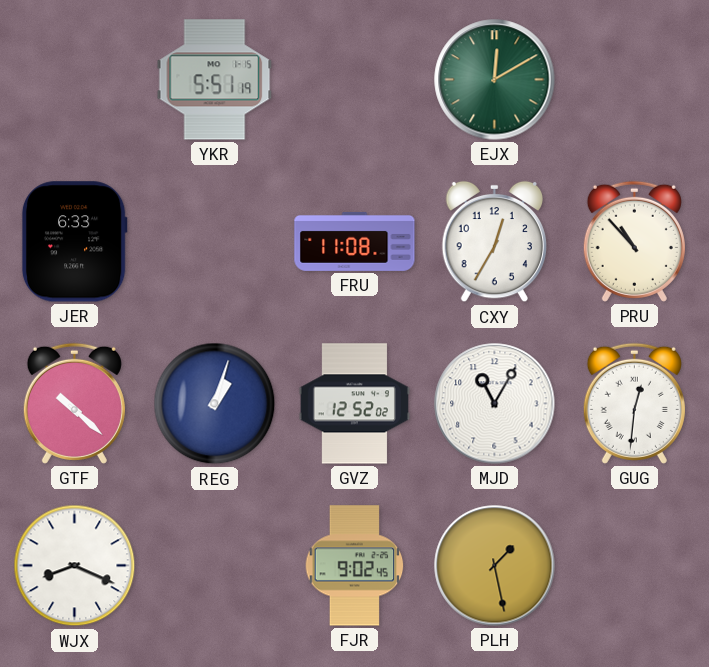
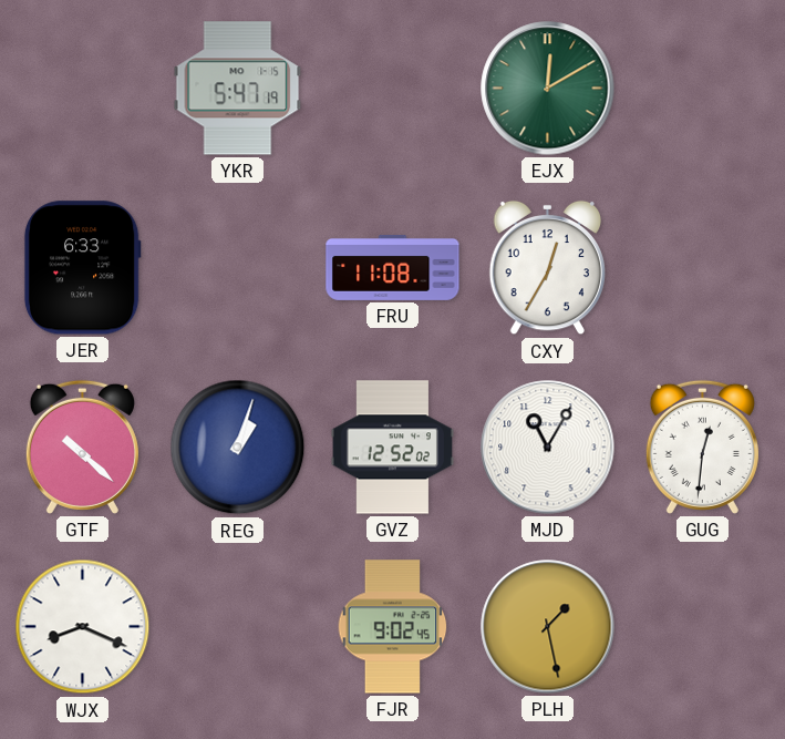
YKR: 5:51 -> 5:47
PRU: 10:53 -> none
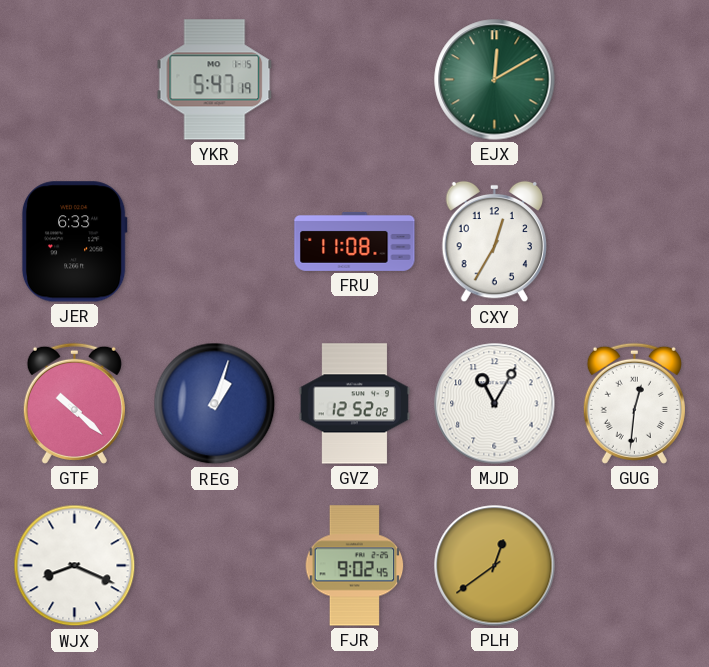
PLH: 1:28 -> 12:39
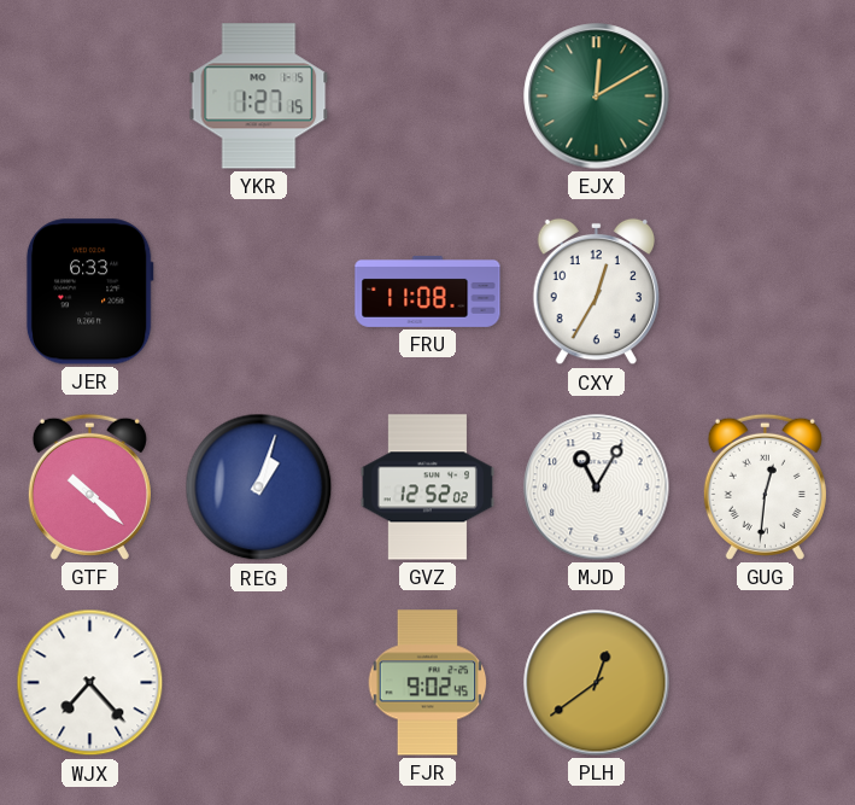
YKR: 5:47 -> 1:27
WJX: 8:19 -> 7:23
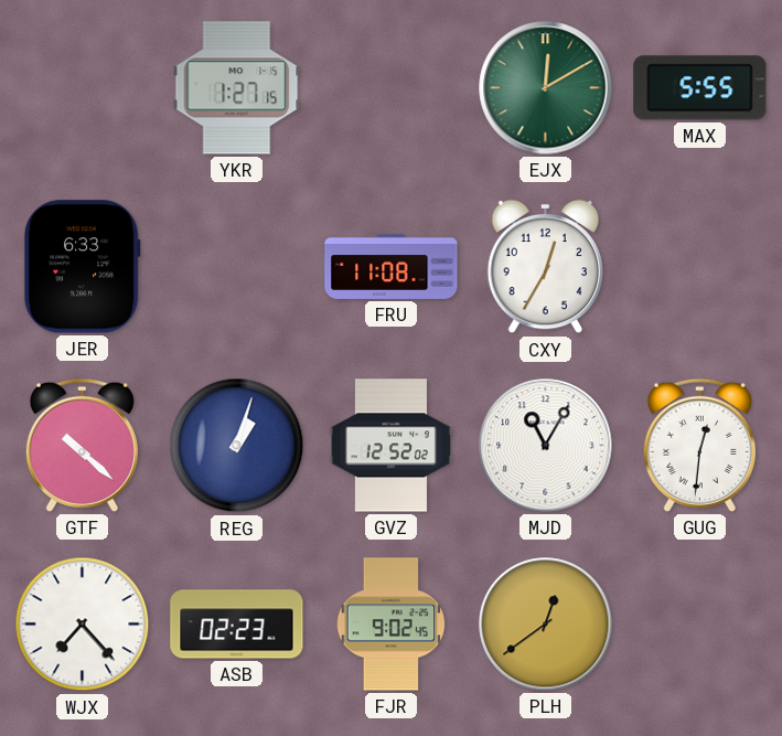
MAX: none -> 5:55
ASB: none -> 02:23
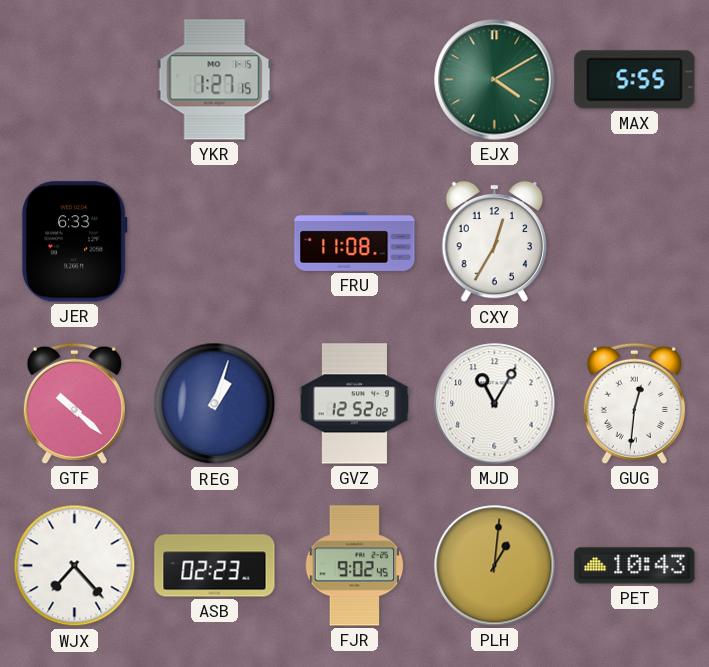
EJX: 12:10 -> 4:10
PLH: 12:39 -> 1:01
PET: none -> 10:43
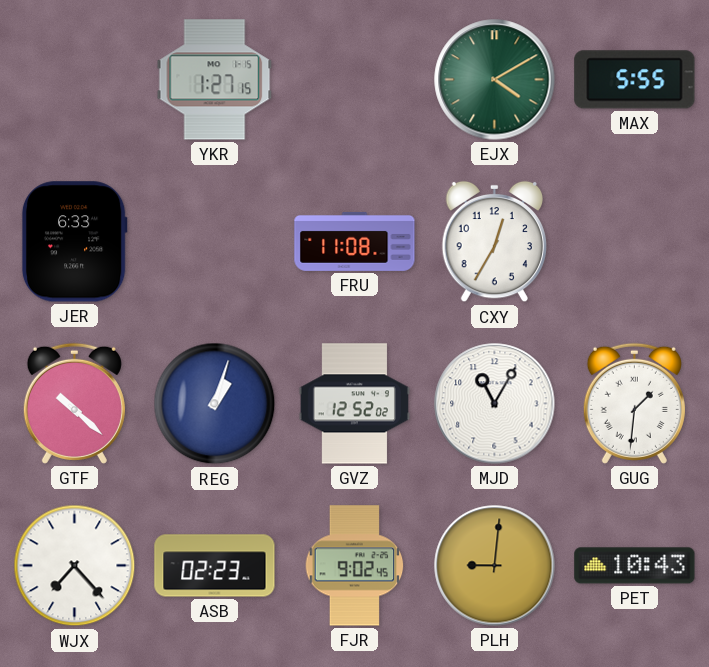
GUG: 12:31 -> 1:31
PLH: 1:01 -> 9:01
